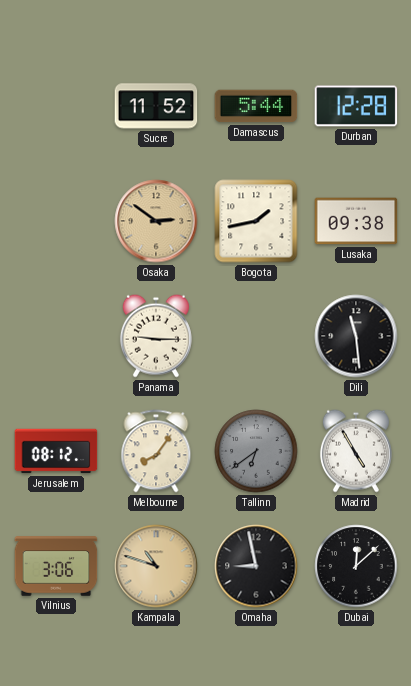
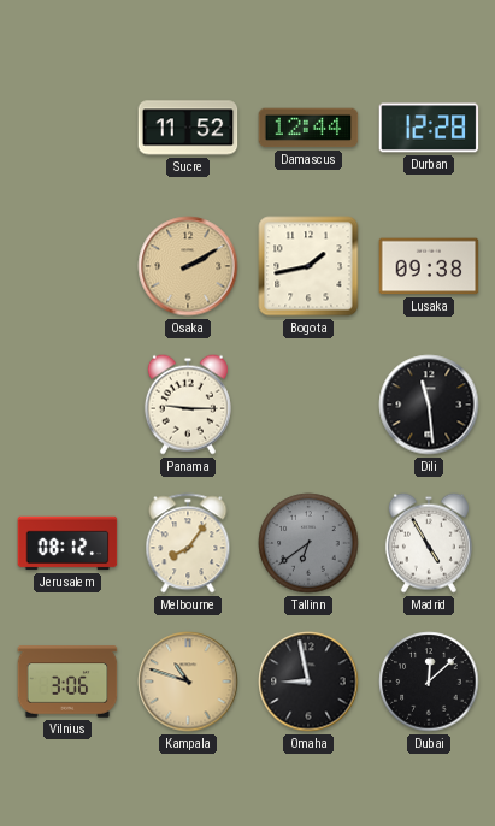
Damascus: 5:44 -> 12:44
Osaka: 2:51 -> 2:10
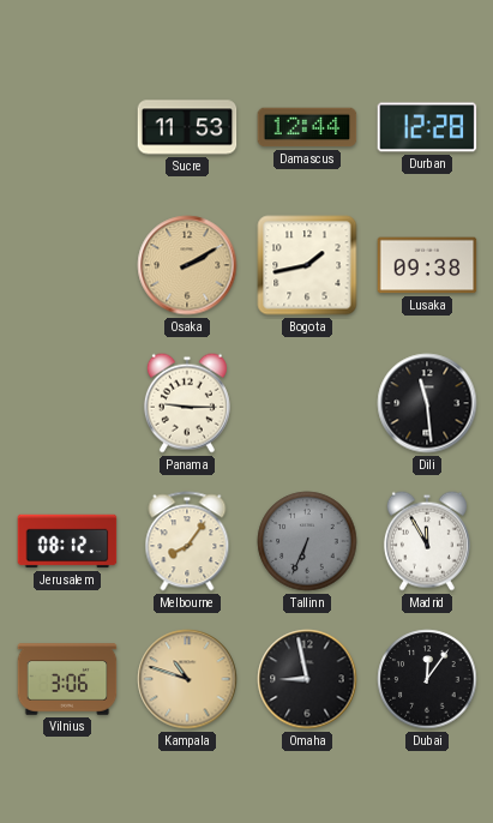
Sucre: 11:52 -> 11:53
Tallinn: 6:39 -> 6:34
Madrid: 4:55 -> 11:55
Dubai: 12:08 -> 12:06
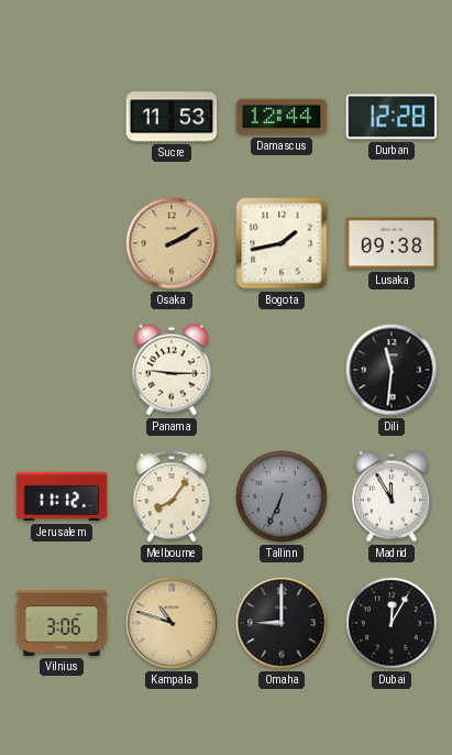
Dili: 11:29 -> 11:31
Jerusalem: 08:12 -> 11:12
Omaha: 8:58 -> 9:00
Dubai: 12:06 -> 12:05
